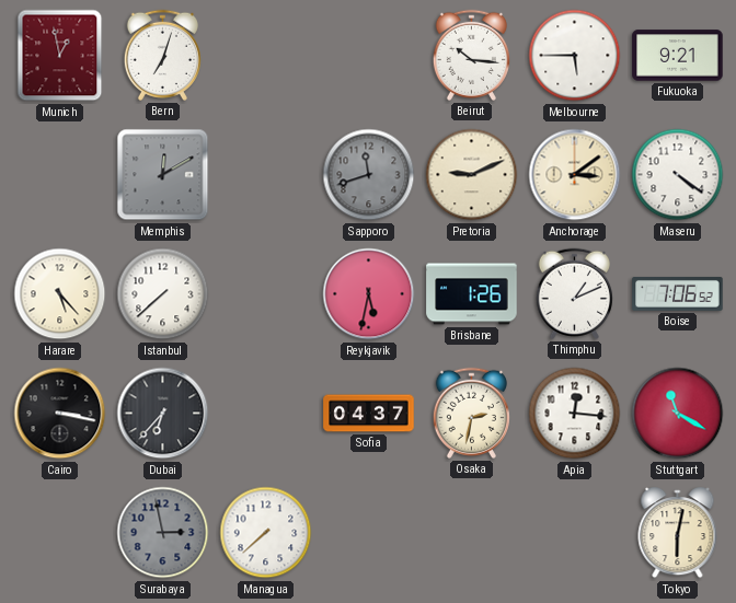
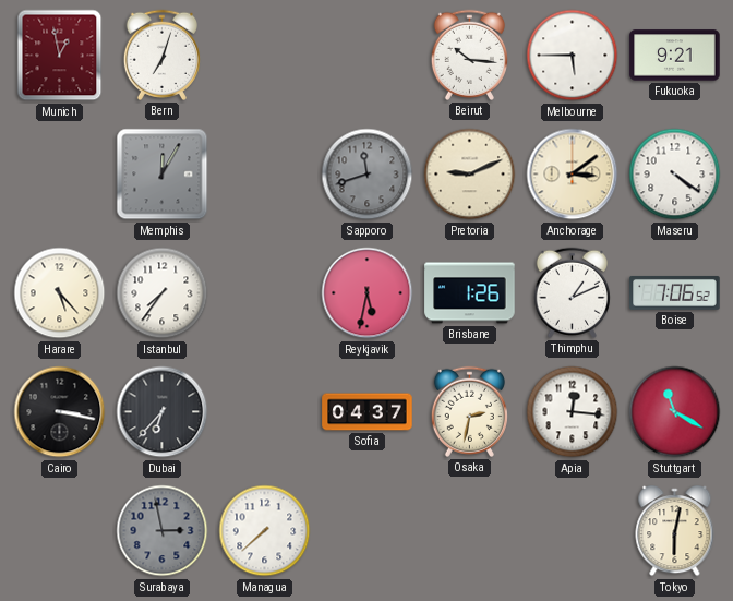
Memphis: 12:10 -> 12:05
Istanbul: 7:38 -> 7:36
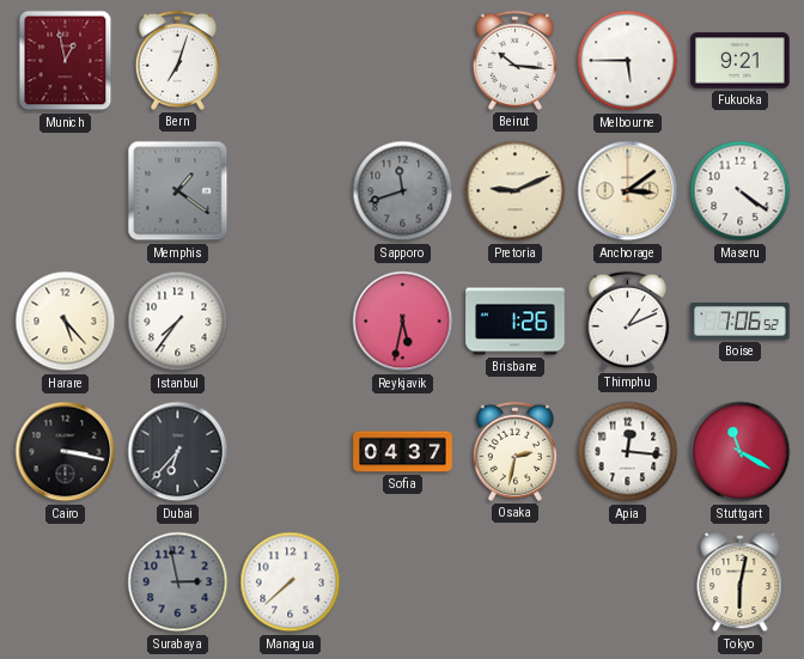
Memphis: 12:05 -> 1:21
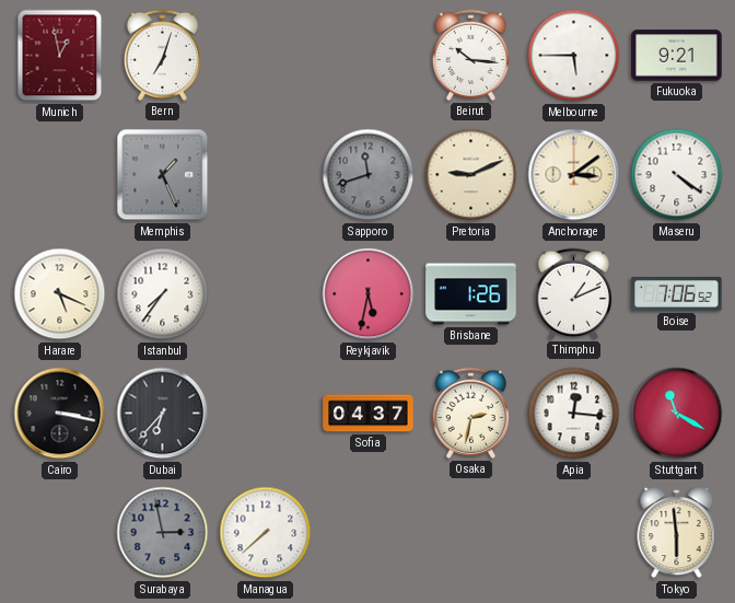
Memphis: 1:21 -> 1:26
Harare: 5:23 -> 5:19
Tokyo: 6:02 -> 5:59
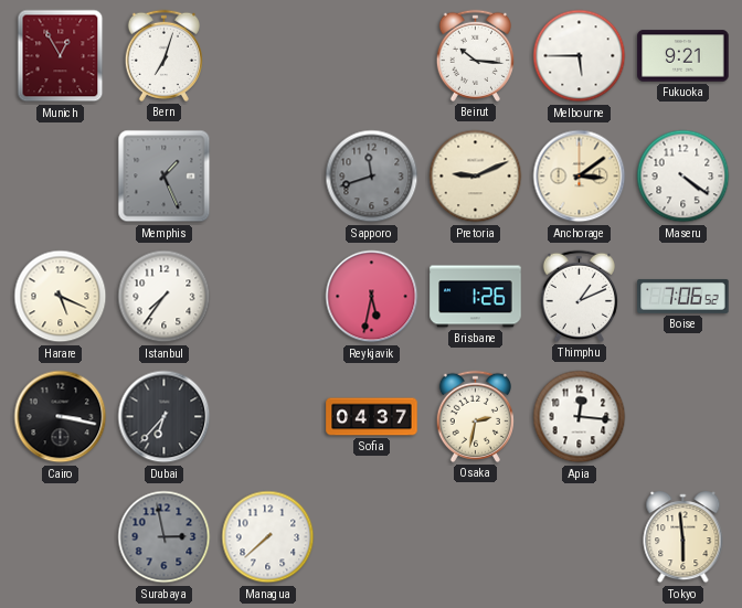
Munich: 12:58 -> 12:55
Stuttgart: 11:20 -> none
